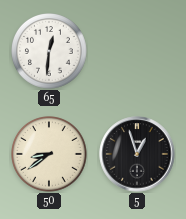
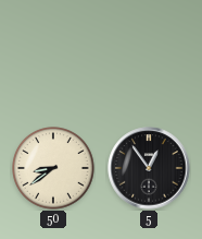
65: 12:31 -> none
5: 12:57 -> 12:54
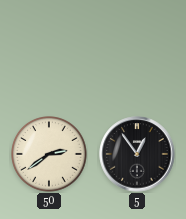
50: 8:39 -> 2:39
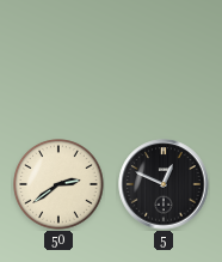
5: 12:54 -> 12:49
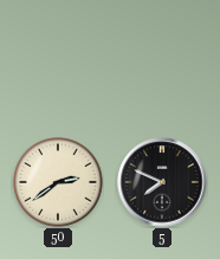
5: 12:49 -> 7:49
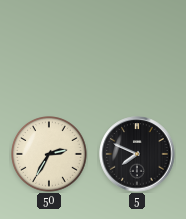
50: 2:39 -> 2:35
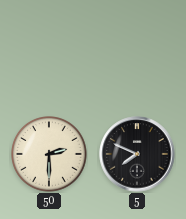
50: 2:35 -> 2:30
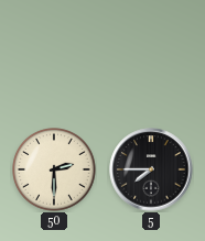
5: 7:49 -> 7:45
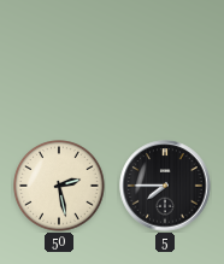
50: 2:30 -> 2:28
